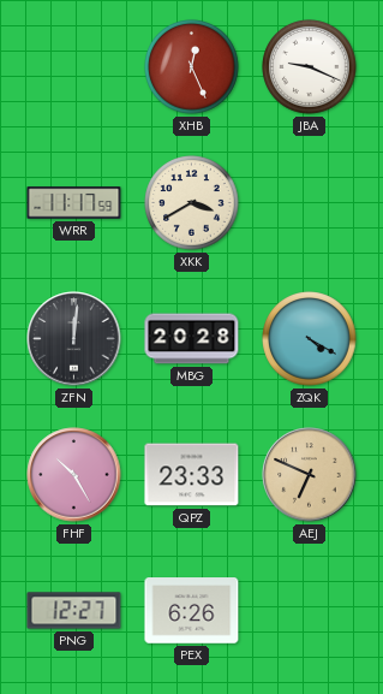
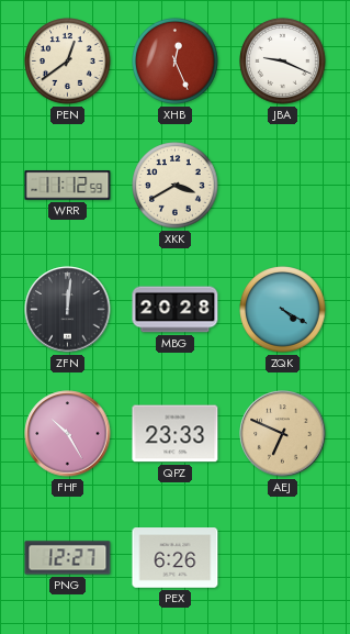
PEN: none -> 12:39
WRR: 11:17 -> 11:12
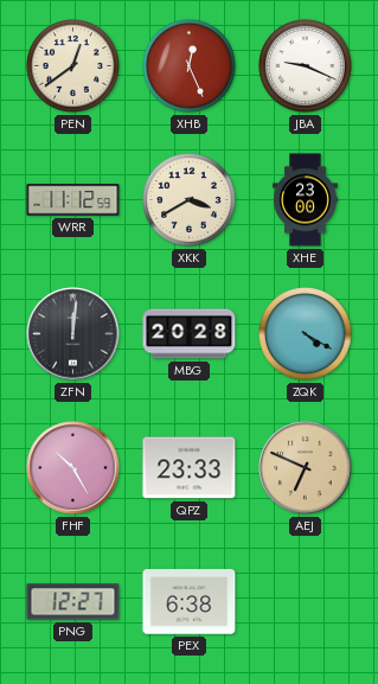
XHE: none -> 23:00
PEX: 6:26 -> 6:38
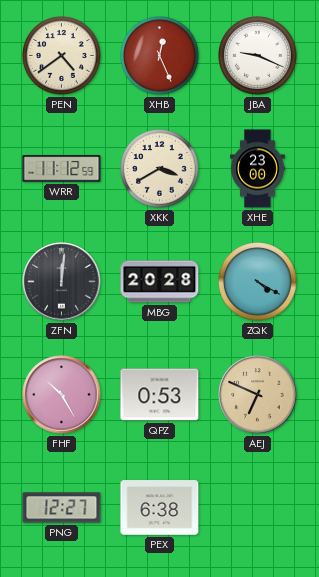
PEN: 12:39 -> 4:39
QPZ: 23:33 -> 0:53
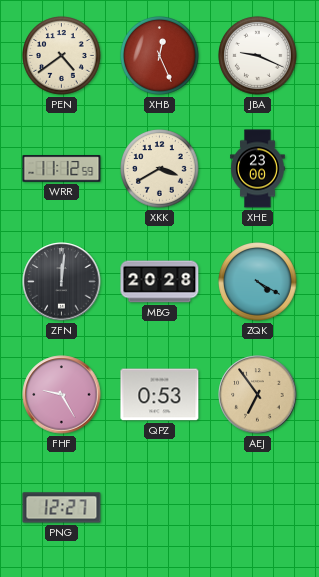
FHF: 10:25 -> 9:25
AEJ: 6:49 -> 6:54
PEX: 6:38 -> none
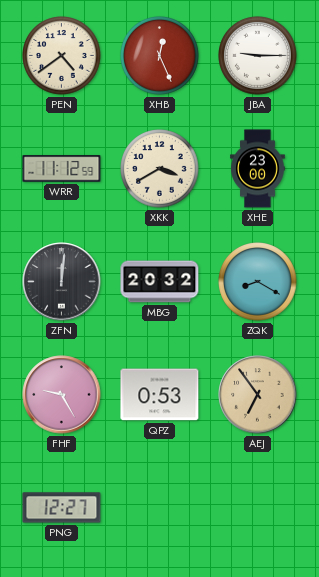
JBA: 9:19 -> 9:15
MBG: 20:28 -> 20:32
ZQK: 4:20 -> 8:20
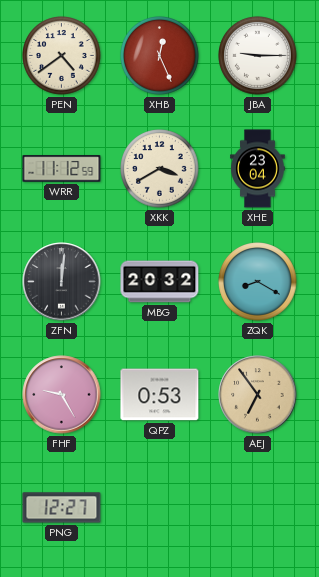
XHE: 23:00 -> 23:04
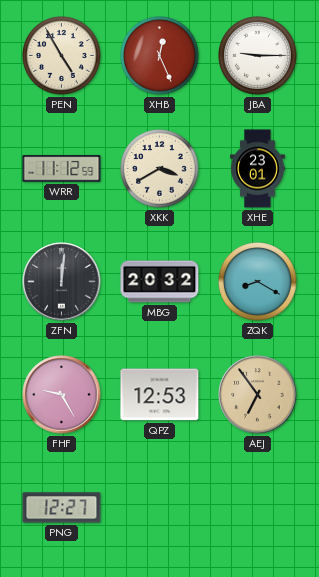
PEN: 4:39 -> 4:55
XHE: 23:04 -> 23:01
QPZ: 0:53 -> 12:53
